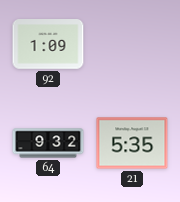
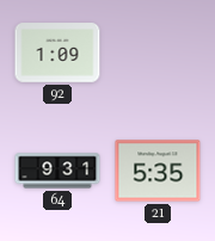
64: 9:32 -> 9:31
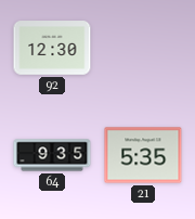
92: 1:09 -> 12:30
64: 9:31 -> 9:35
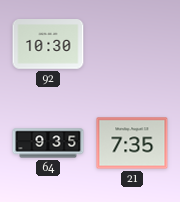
92: 12:30 -> 10:30
21: 5:35 -> 7:35
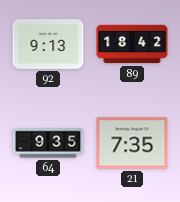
92: 10:30 -> 9:13
89: none -> 18:42
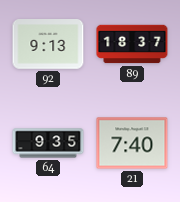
89: 18:42 -> 18:37
21: 7:35 -> 7:40
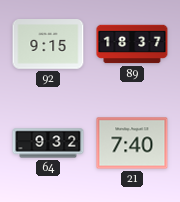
92: 9:13 -> 9:15
64: 9:35 -> 9:32
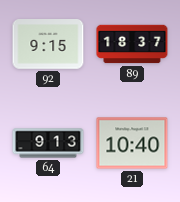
64: 9:32 -> 9:13
21: 7:40 -> 10:40
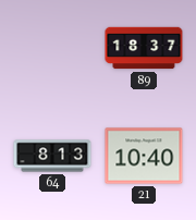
92: 9:15 -> none
64: 9:13 -> 8:13
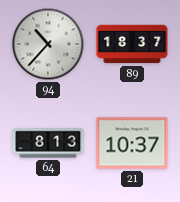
94: none -> 10:37
21: 10:40 -> 10:37
